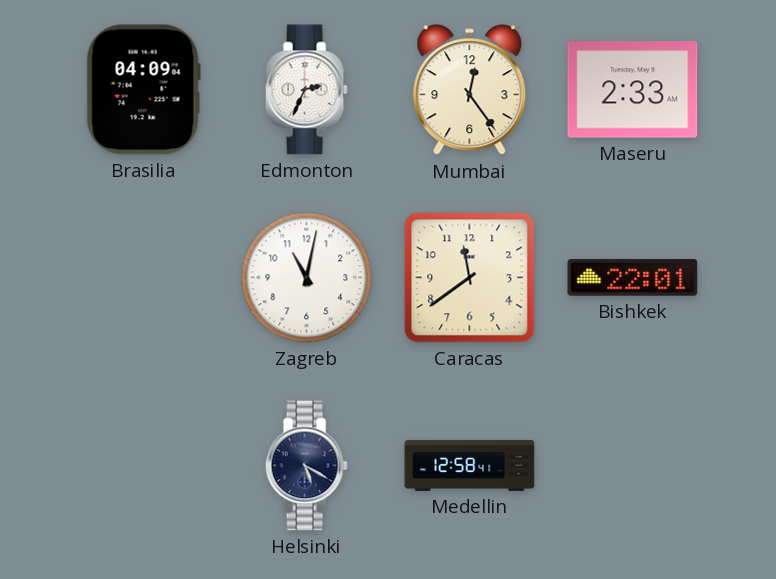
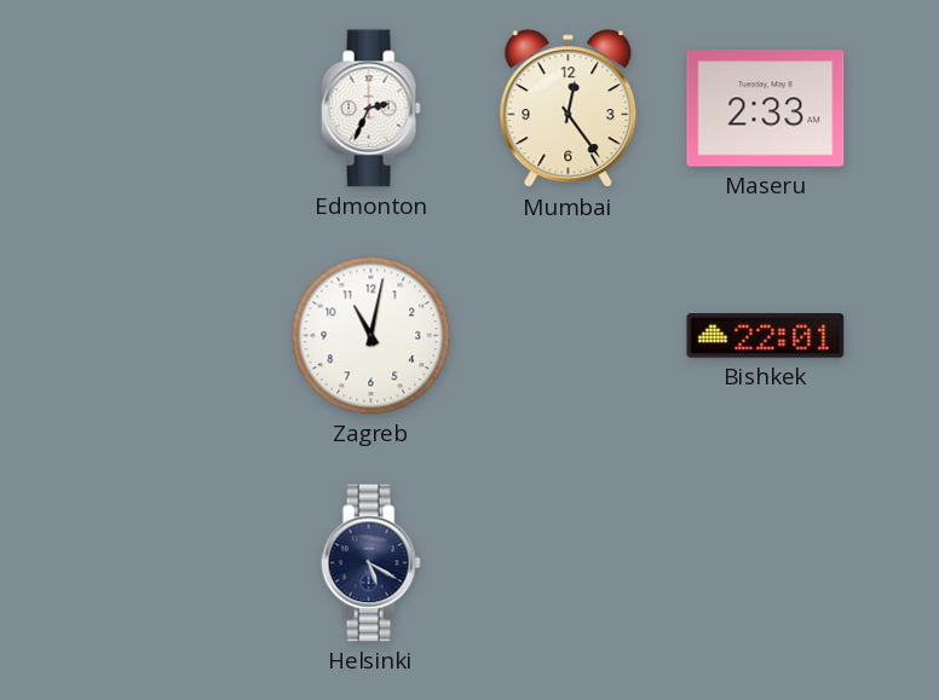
Brasilia: 04:09 -> none
Caracas: 11:39 -> none
Medellin: 12:58 -> none
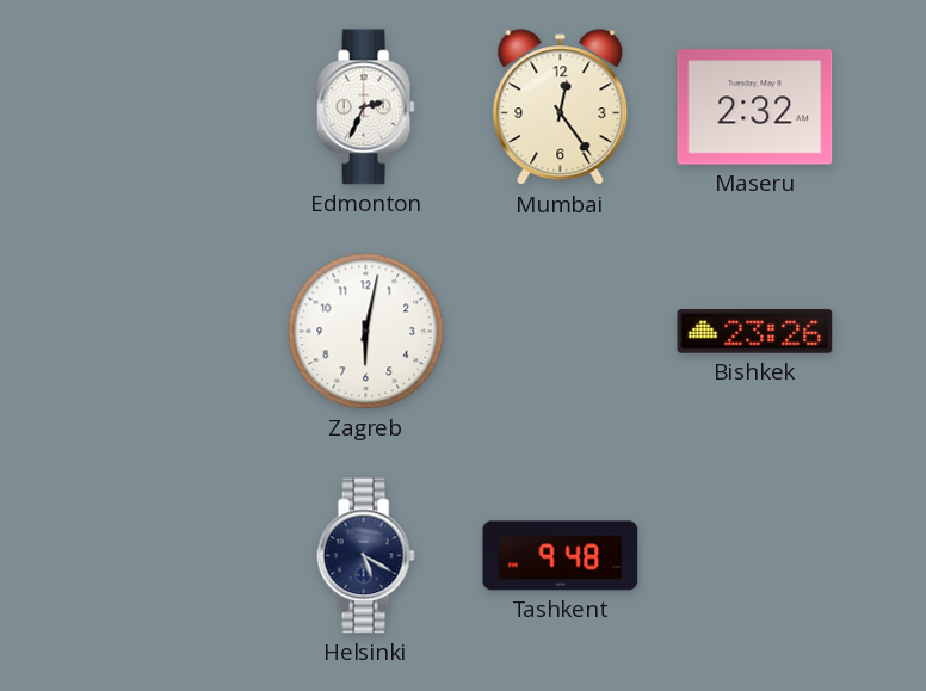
Maseru: 2:33 -> 2:32
Zagreb: 11:02 -> 6:02
Bishkek: 22:01 -> 23:26
Tashkent: none -> 9:48
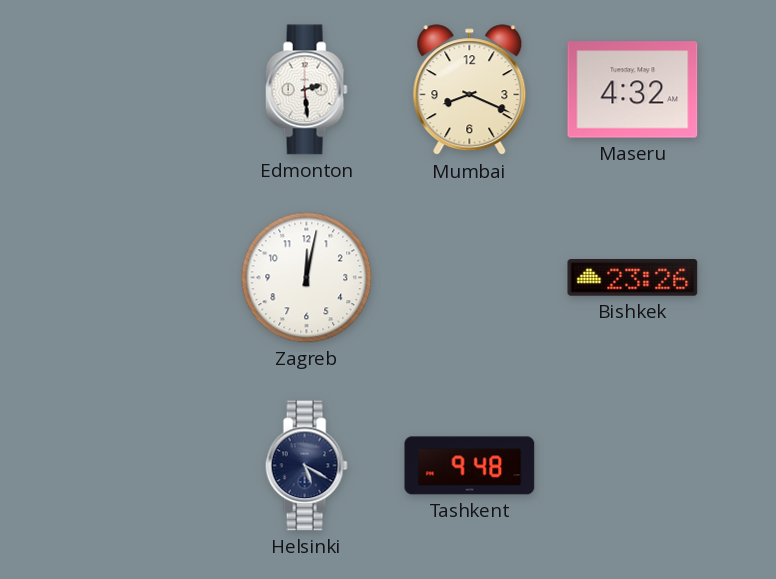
Edmonton: 2:34 -> 2:29
Mumbai: 12:24 -> 8:19
Maseru: 2:32 -> 4:32
Zagreb: 6:02 -> 12:02
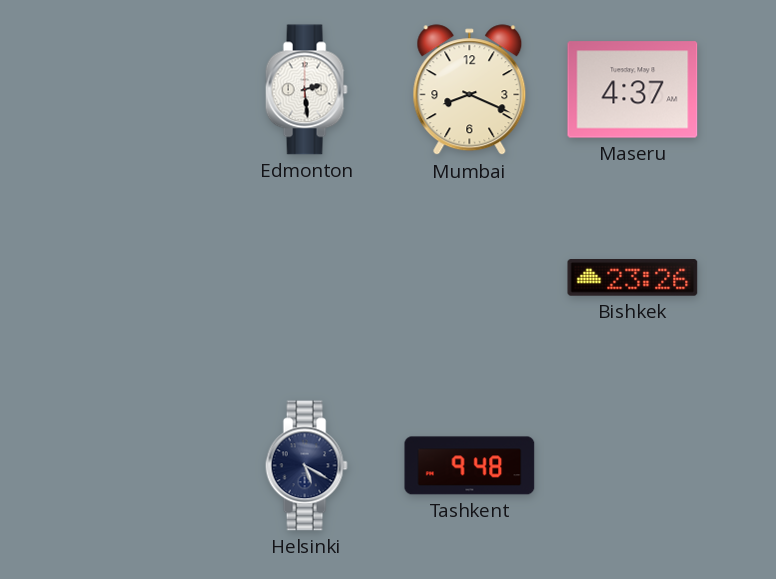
Maseru: 4:32 -> 4:37
Zagreb: 12:02 -> none
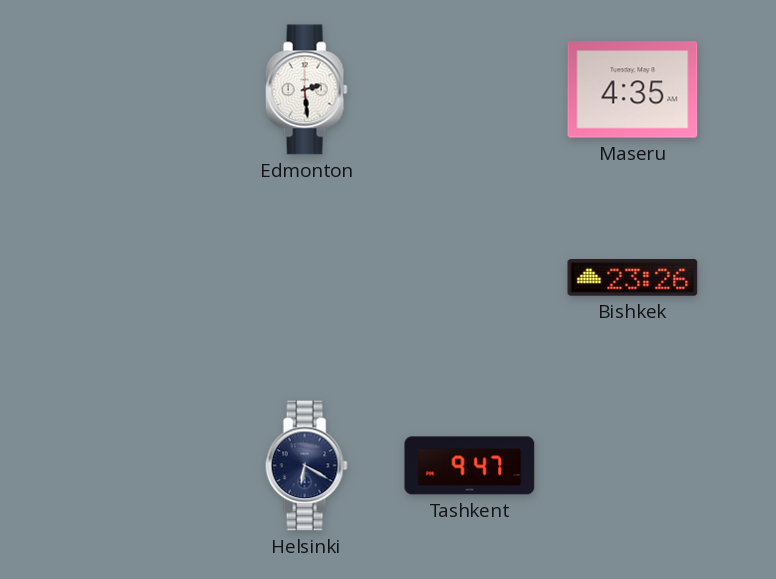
Mumbai: 8:19 -> none
Maseru: 4:37 -> 4:35
Helsinki: 5:20 -> 6:20
Tashkent: 9:48 -> 9:47
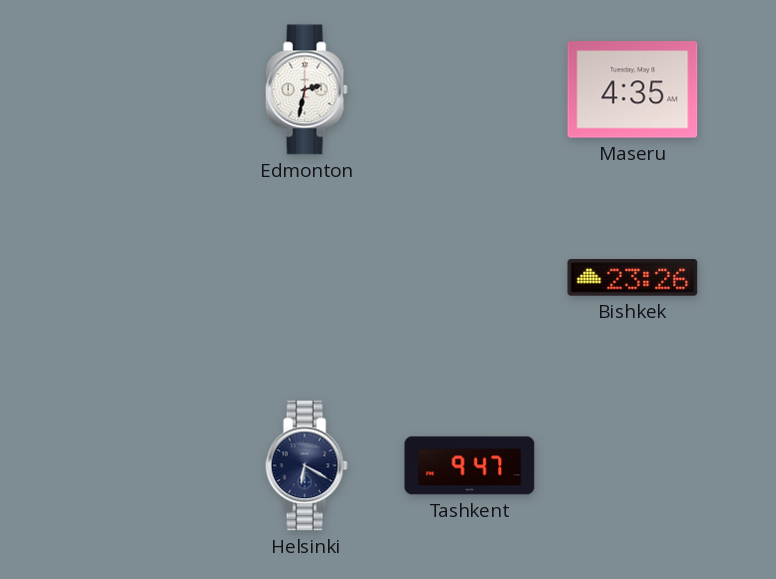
Edmonton: 2:29 -> 2:32
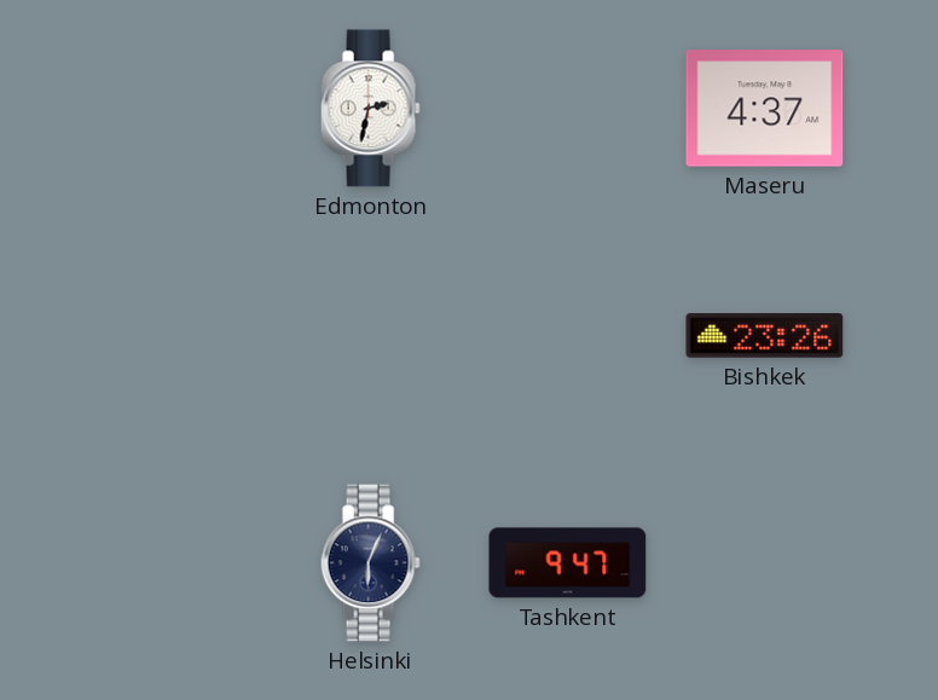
Maseru: 4:35 -> 4:37
Helsinki: 6:20 -> 6:04
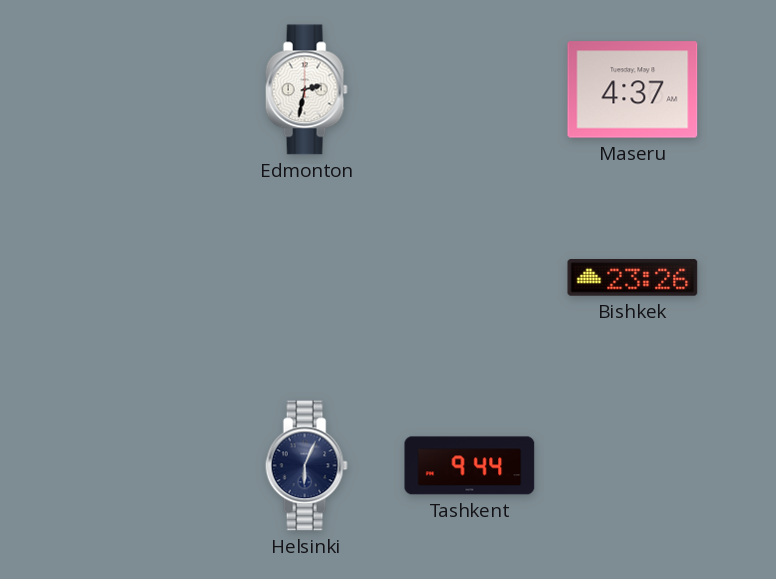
Tashkent: 9:47 -> 9:44
